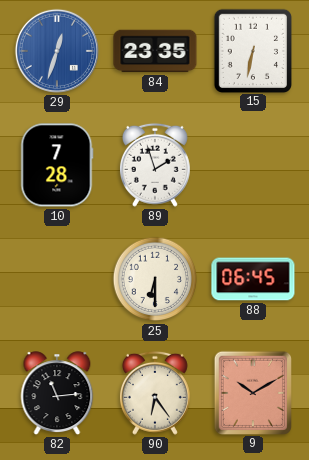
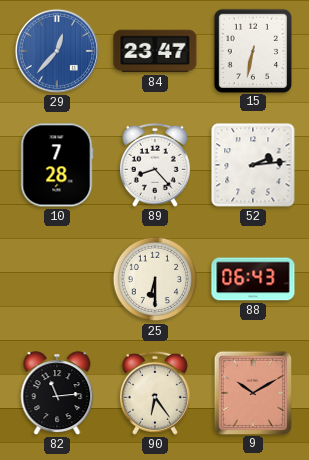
29: 12:33 -> 12:37
84: 23:35 -> 23:47
89: 1:57 -> 8:23
52: none -> 2:14
88: 06:45 -> 06:43
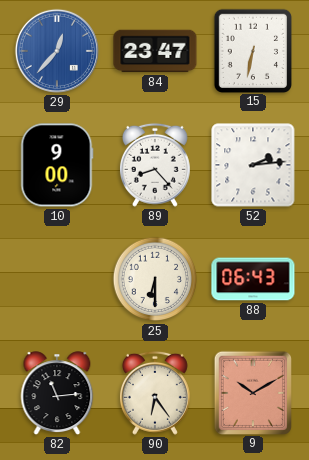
10: 7:28 -> 9:00
